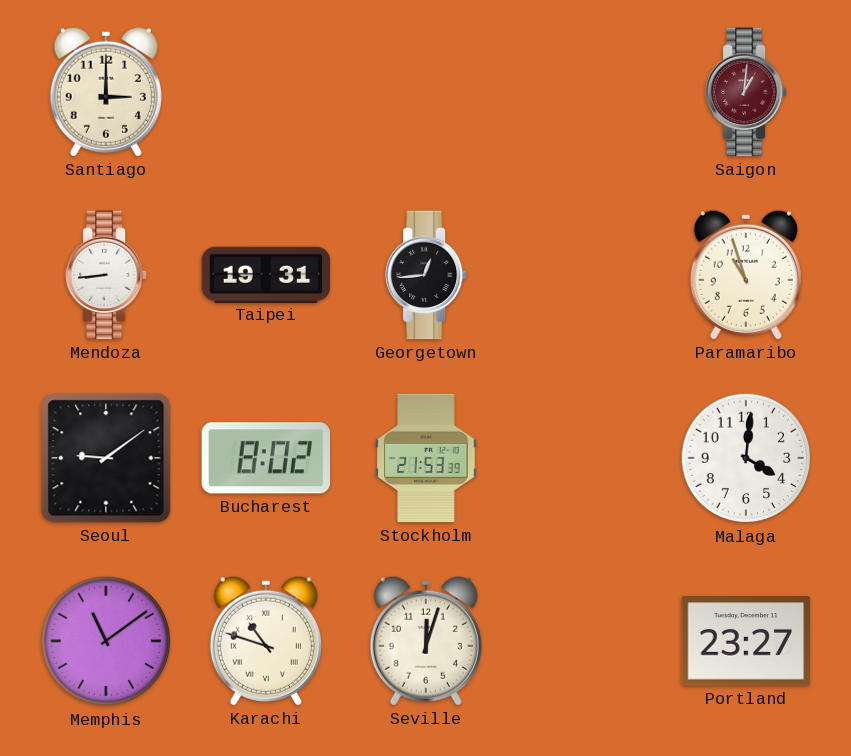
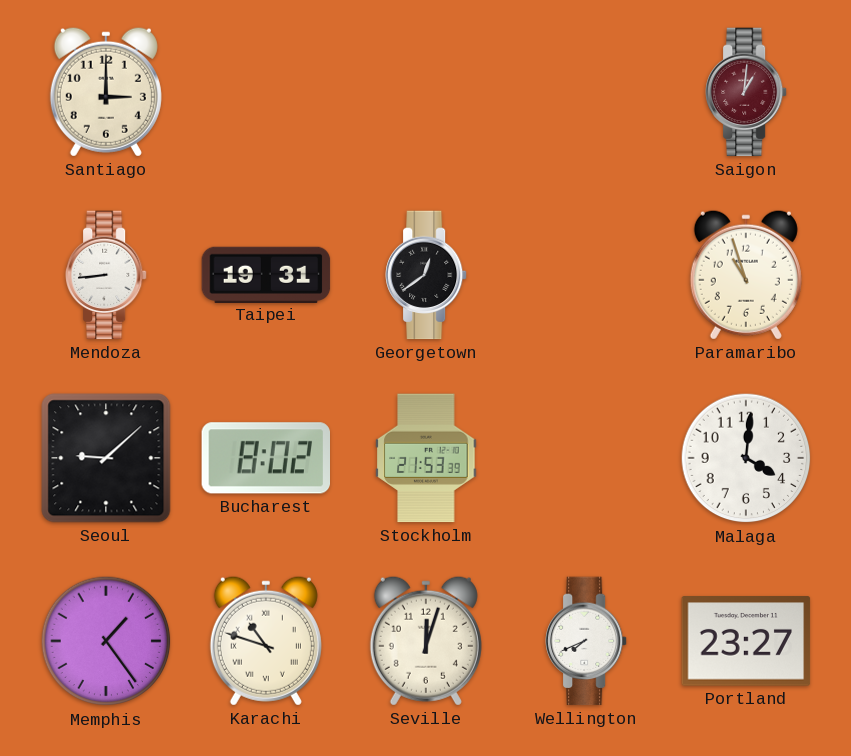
Georgetown: 12:44 -> 12:39
Seoul: 9:09 -> 9:08
Memphis: 11:09 -> 1:24
Wellington: none -> 7:41
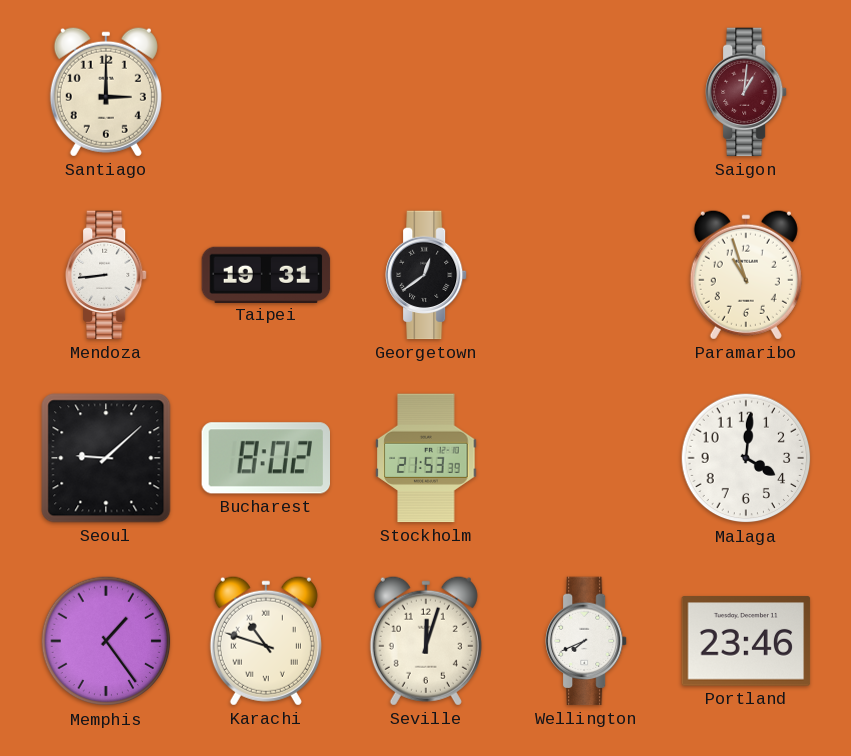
Portland: 23:27 -> 23:46
